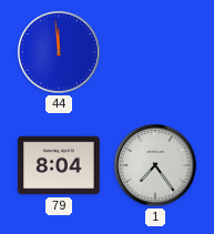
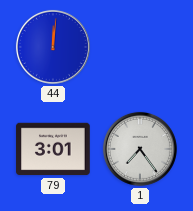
44: 11:59 -> 12:01
79: 8:04 -> 3:01
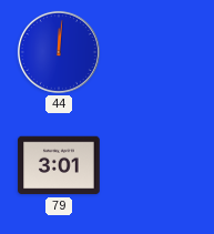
1: 7:24 -> none
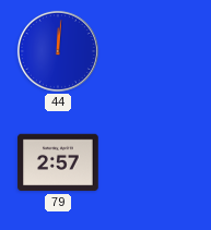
79: 3:01 -> 2:57
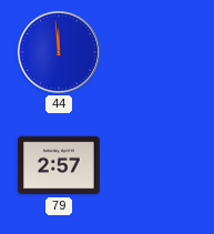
44: 12:01 -> 11:59
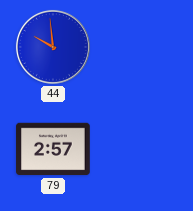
44: 11:59 -> 9:59
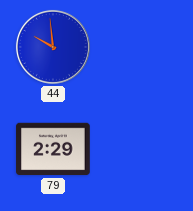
79: 2:57 -> 2:29
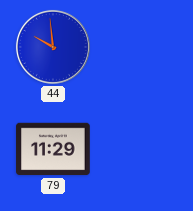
79: 2:29 -> 11:29
